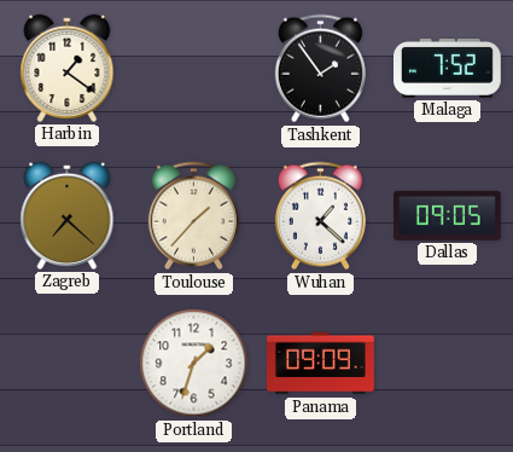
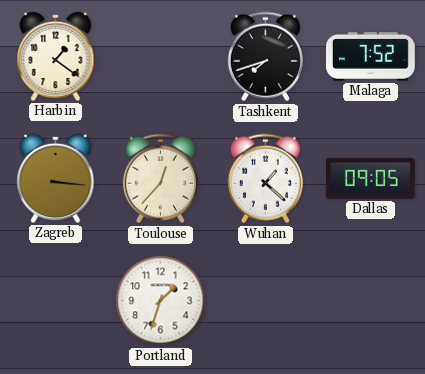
Tashkent: 1:54 -> 7:42
Zagreb: 7:22 -> 3:16
Toulouse: 1:37 -> 12:37
Panama: 09:09 -> none
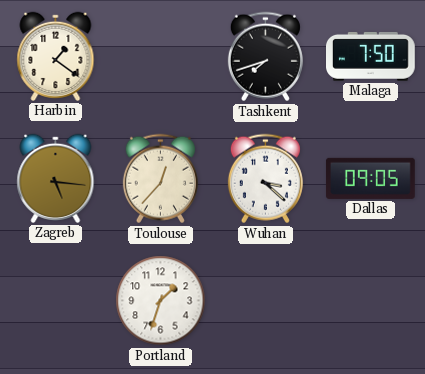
Malaga: 7:52 -> 7:50
Zagreb: 3:16 -> 5:16
Wuhan: 1:22 -> 3:22
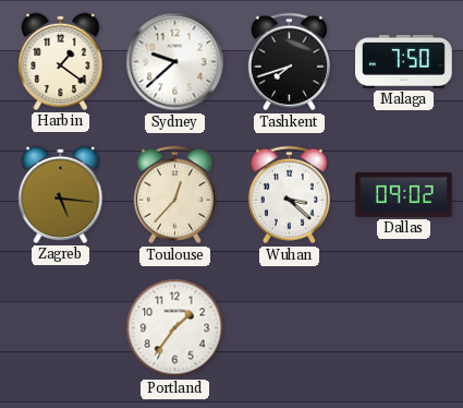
Sydney: none -> 9:38
Dallas: 09:05 -> 09:02
Portland: 1:33 -> 1:36
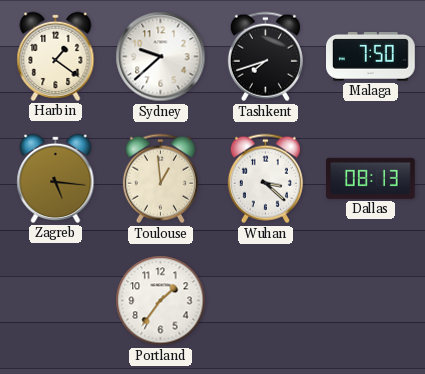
Toulouse: 12:37 -> 12:59
Dallas: 09:02 -> 08:13
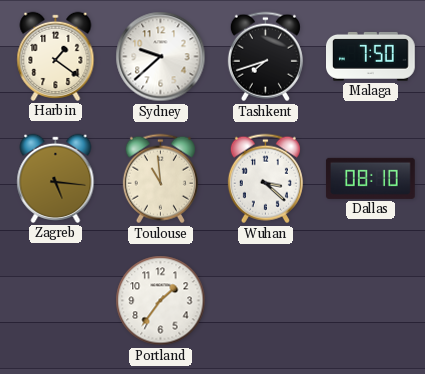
Toulouse: 12:59 -> 10:59
Dallas: 08:13 -> 08:10
